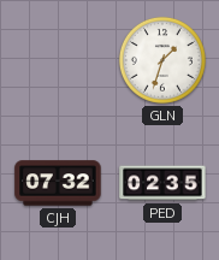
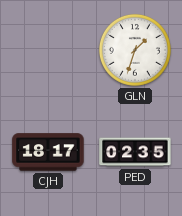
CJH: 07:32 -> 18:17
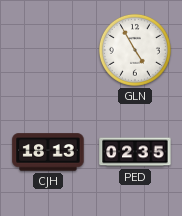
GLN: 1:33 -> 4:55
CJH: 18:17 -> 18:13
